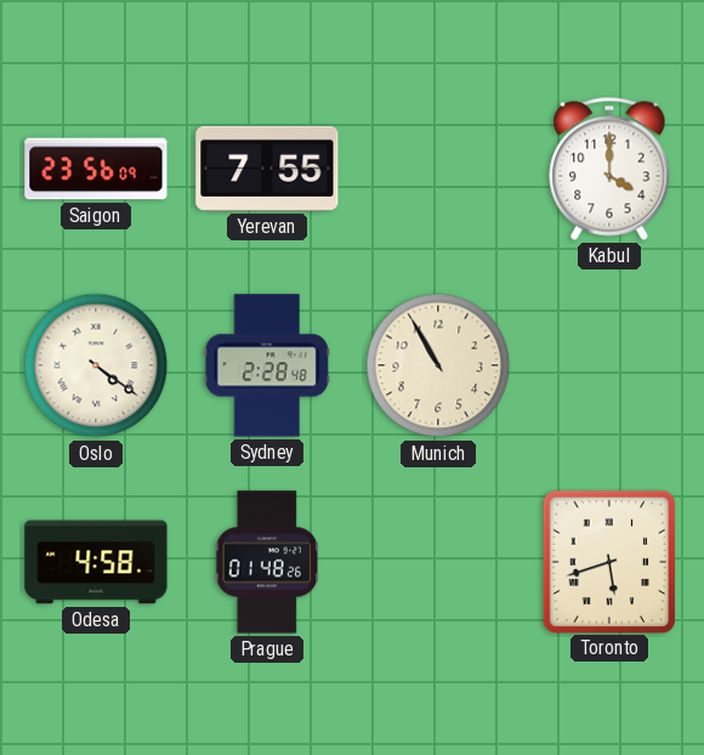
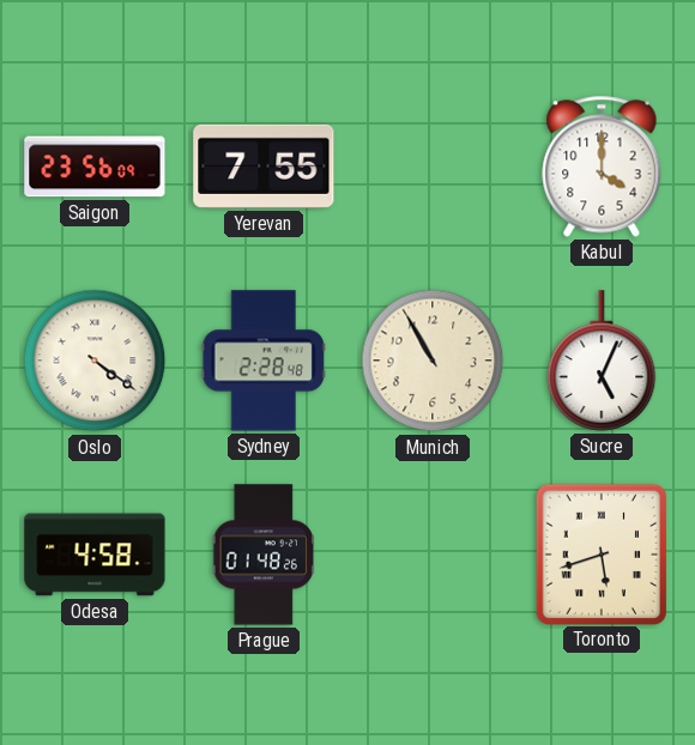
Sucre: none -> 5:04
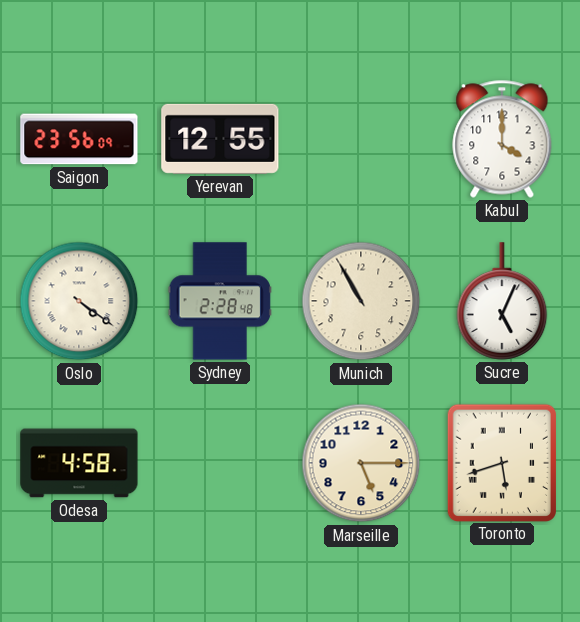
Yerevan: 7:55 -> 12:55
Prague: 01:48 -> none
Marseille: none -> 5:15
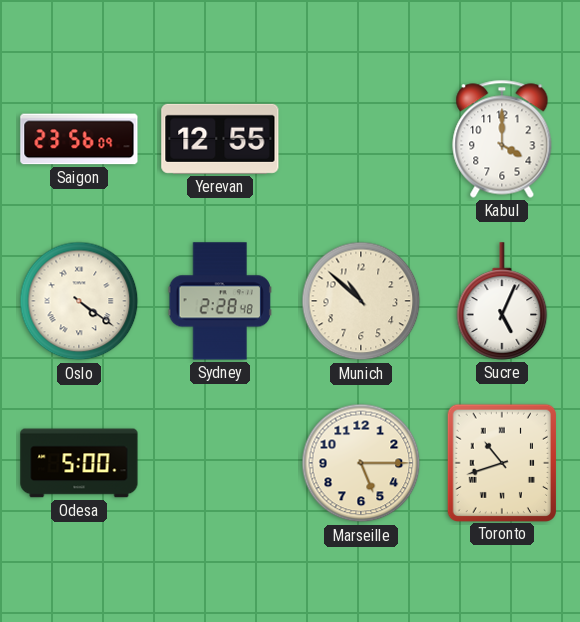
Munich: 10:55 -> 10:52
Odesa: 4:58 -> 5:00
Toronto: 5:42 -> 10:42
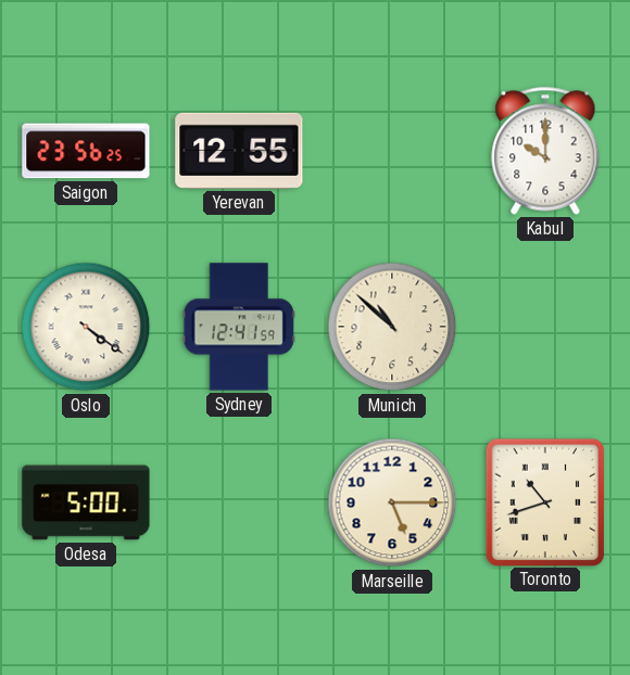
Saigon: 23:56:09 -> 23:56:25
Kabul: 4:00 -> 10:00
Sydney: 2:28 -> 12:41
Sucre: 5:04 -> none
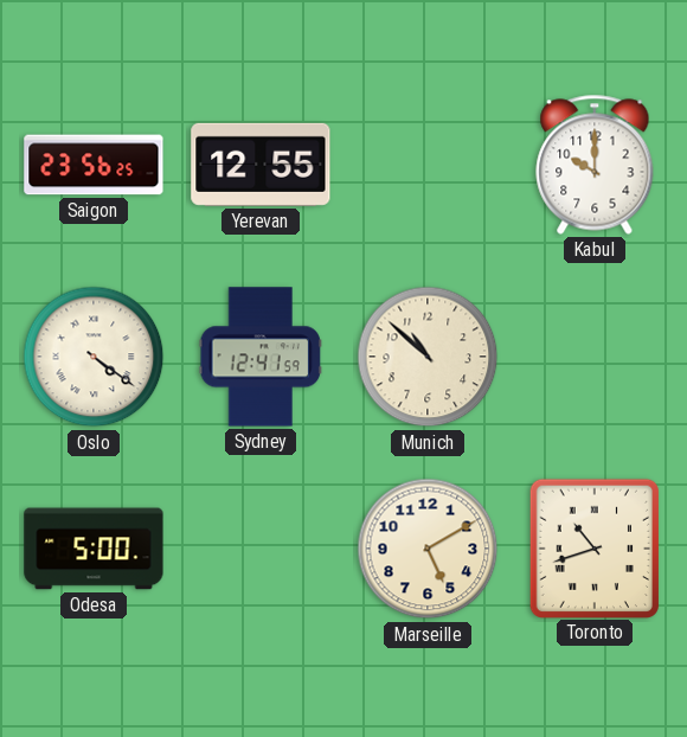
Marseille: 5:15 -> 5:10
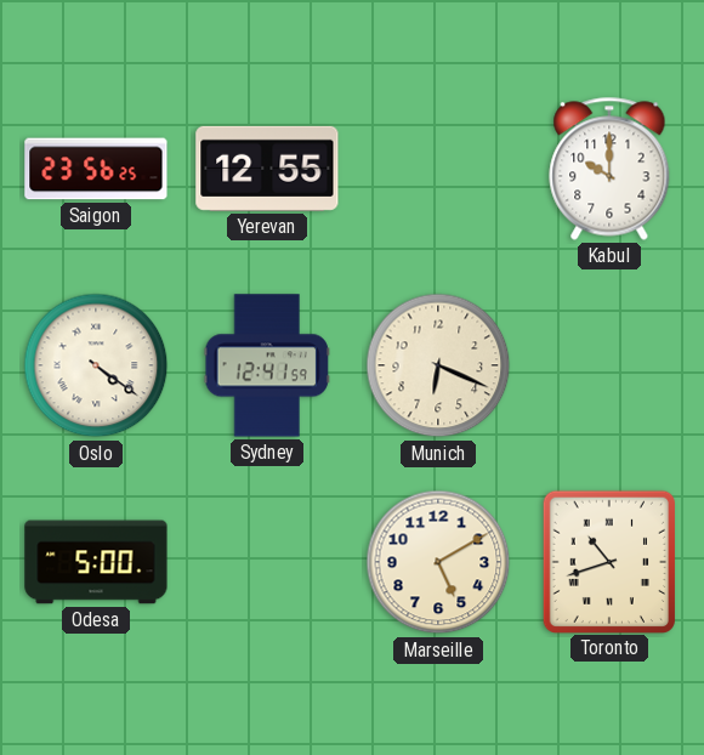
Munich: 10:52 -> 6:19
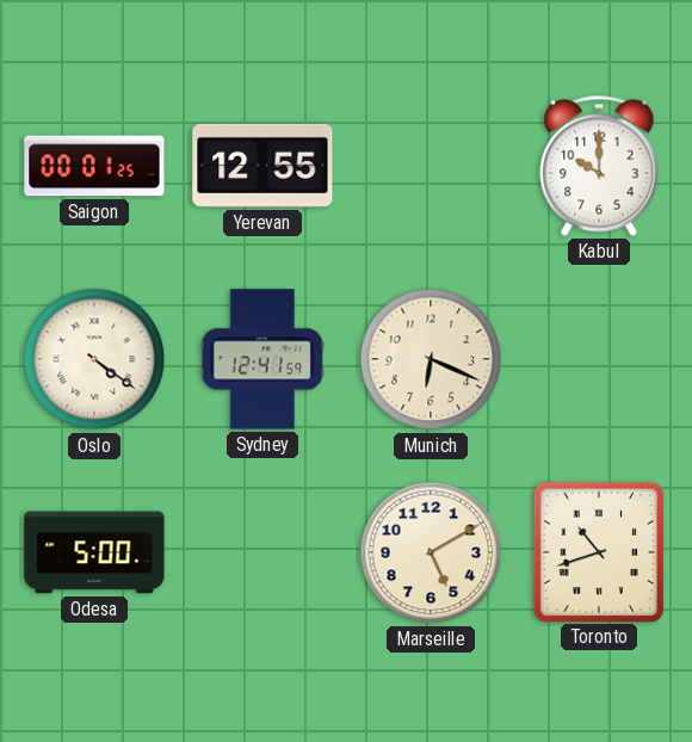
Saigon: 23:56 -> 00:01
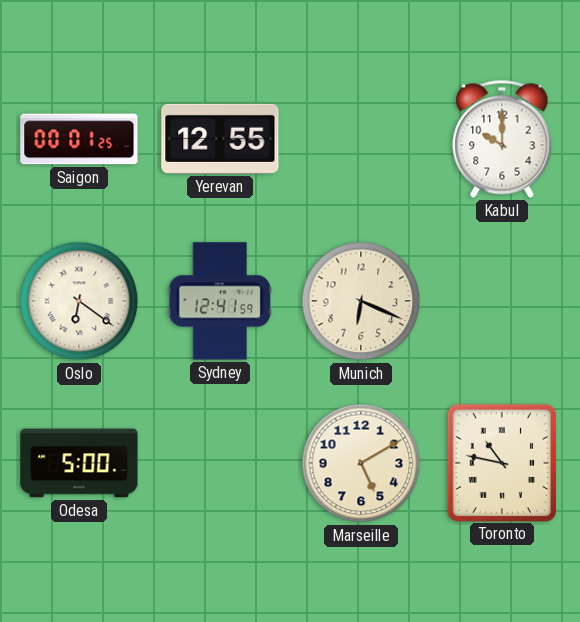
Oslo: 4:21 -> 6:21
Toronto: 10:42 -> 10:47
